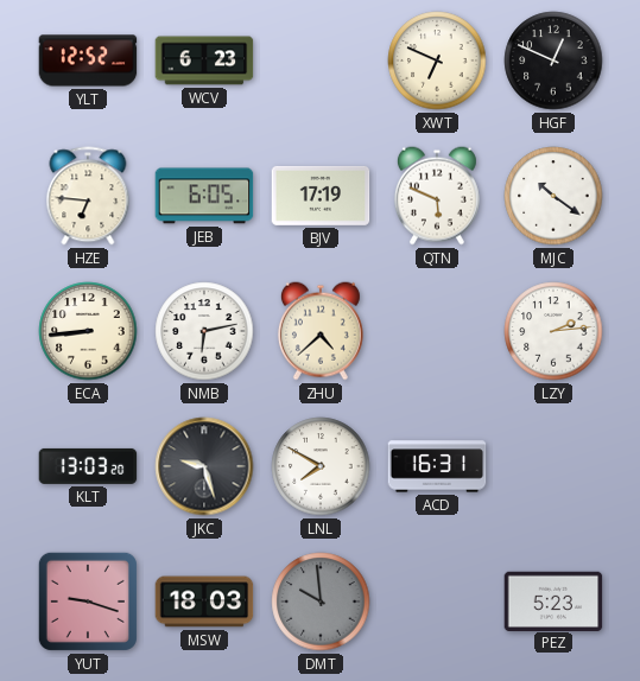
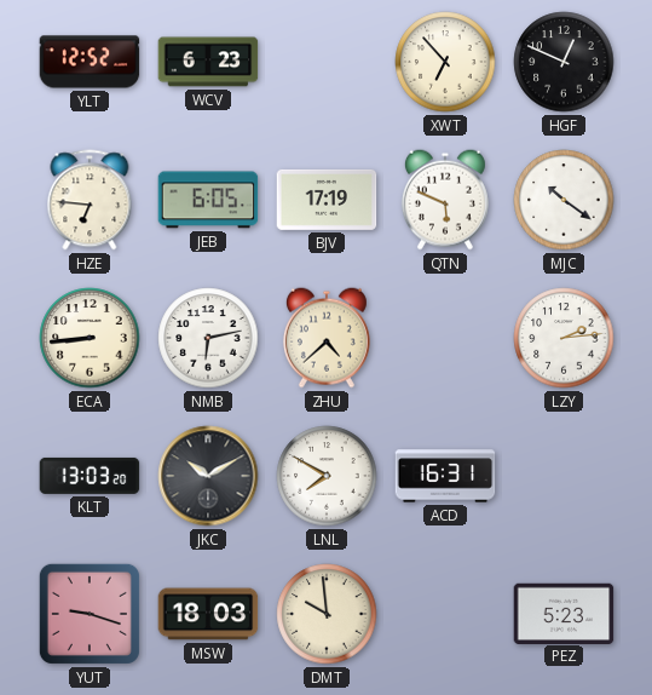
XWT: 6:49 -> 6:53
JKC: 9:27 -> 10:10
DMT dial: grey -> cream
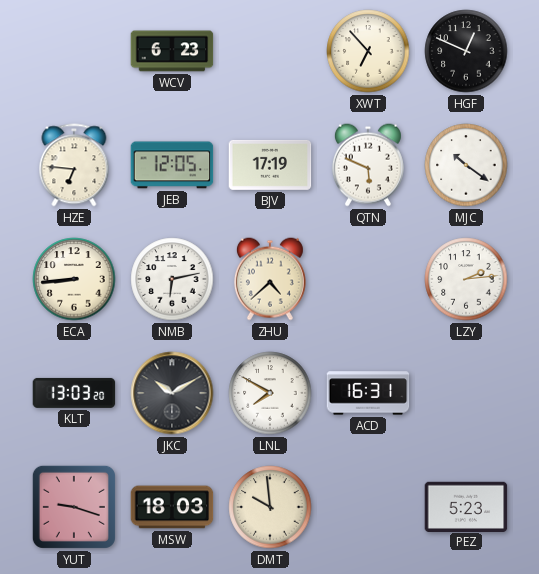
YLT: 12:52 -> none
JEB: 6:05 -> 12:05
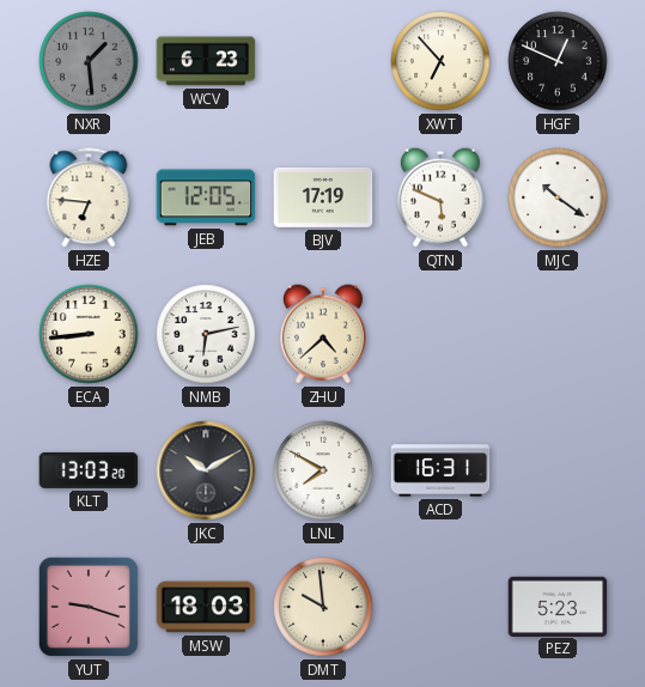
NXR: none -> 1:29
LZY: 2:14 -> none
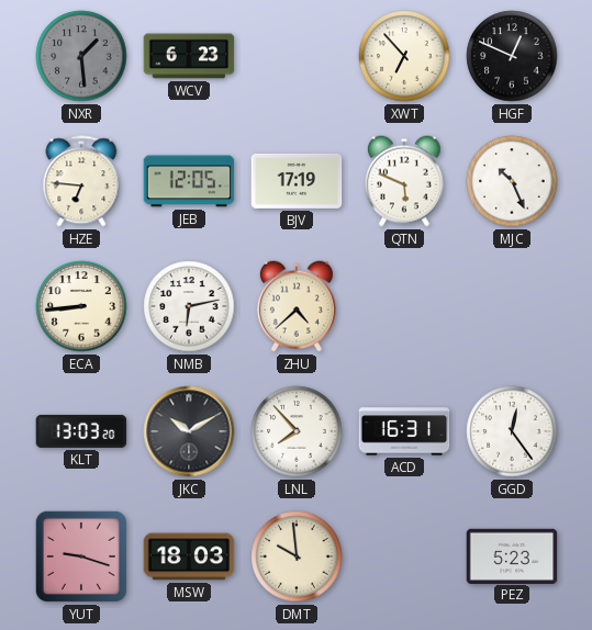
MJC: 10:21 -> 10:26
LNL: 7:50 -> 7:53
GGD: none -> 12:24
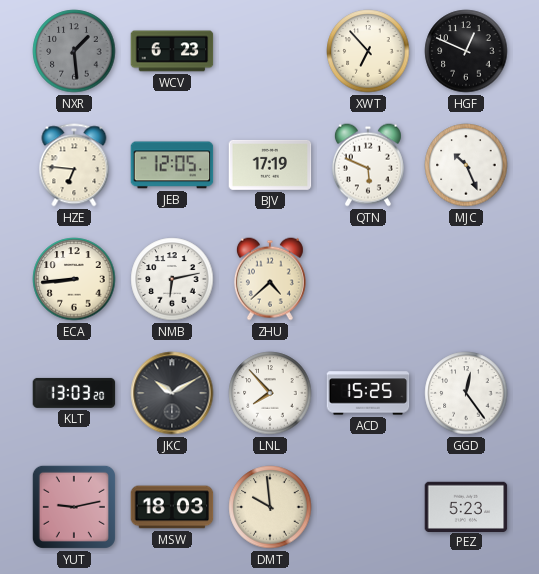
ACD: 16:31 -> 15:25
YUT: 9:18 -> 9:13
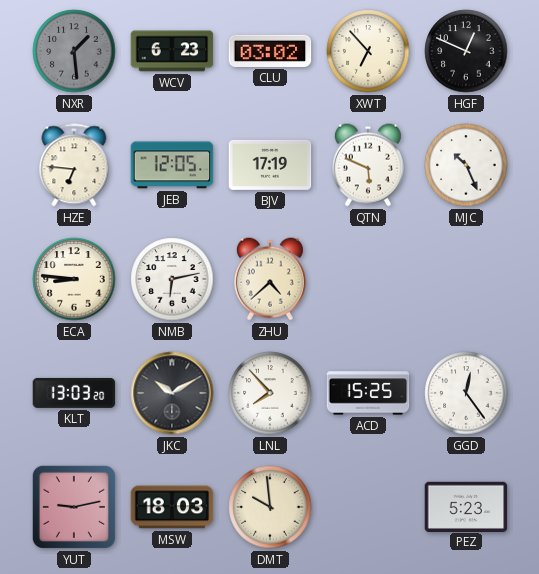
CLU: none -> 03:02
ECA: 8:44 -> 8:46
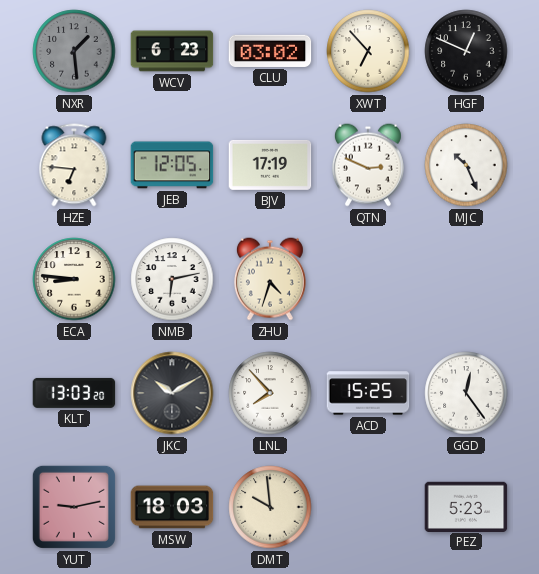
QTN: 5:49 -> 2:49
ZHU: 4:38 -> 4:33
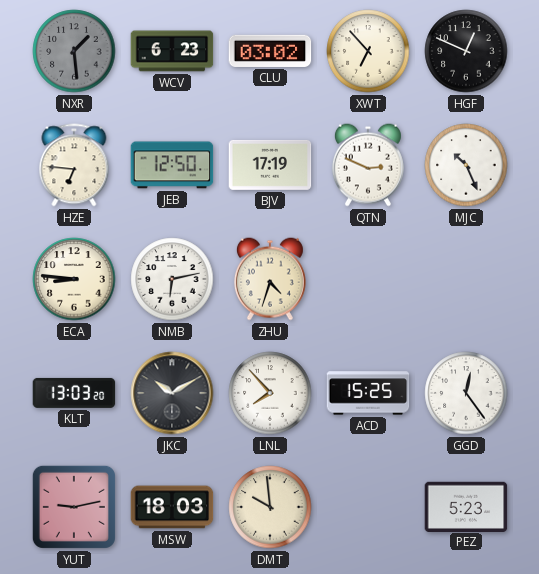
JEB: 12:05 -> 12:50
